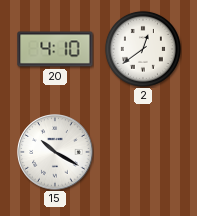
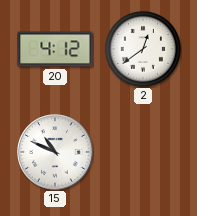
20: 4:10 -> 4:12
15: 10:20 -> 10:49
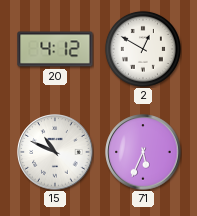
2: 12:39 -> 12:50
71: none -> 5:34
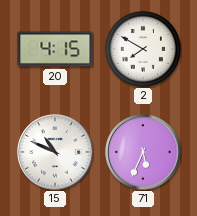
20: 4:12 -> 4:15
2: 12:50 -> 7:50
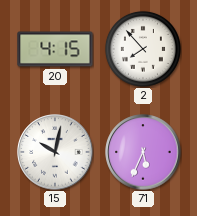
2: 7:50 -> 7:53
15: 10:49 -> 10:02
